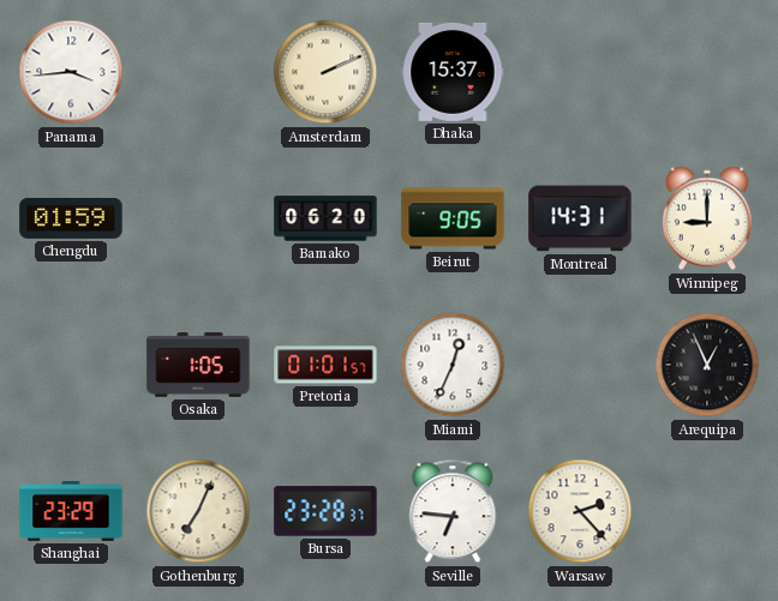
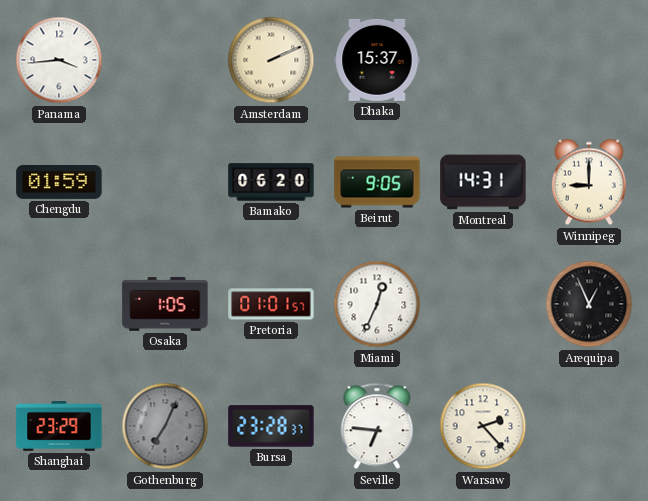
Gothenburg dial: cream -> grey
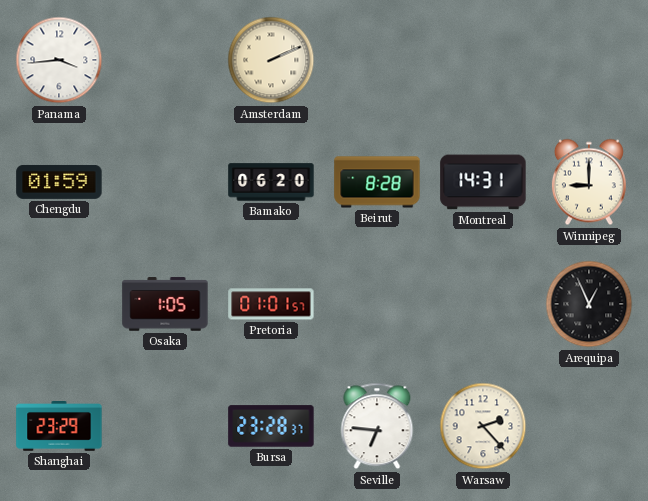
Dhaka: 15:37 -> none
Beirut: 9:05 -> 8:28
Miami: 12:34 -> none
Gothenburg: 7:04 -> none
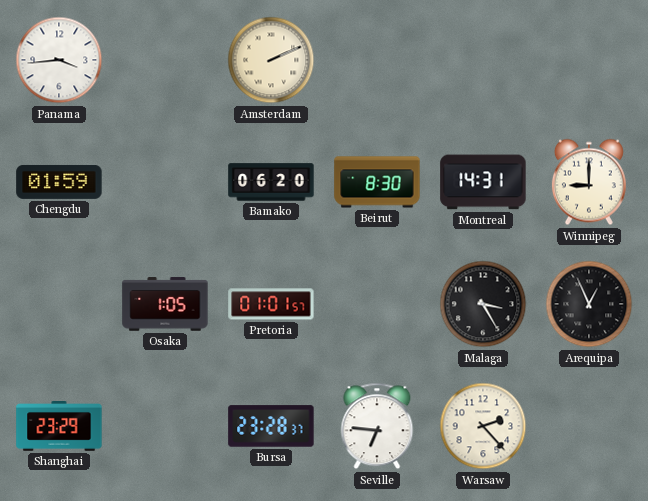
Beirut: 8:28 -> 8:30
Malaga: none -> 3:25
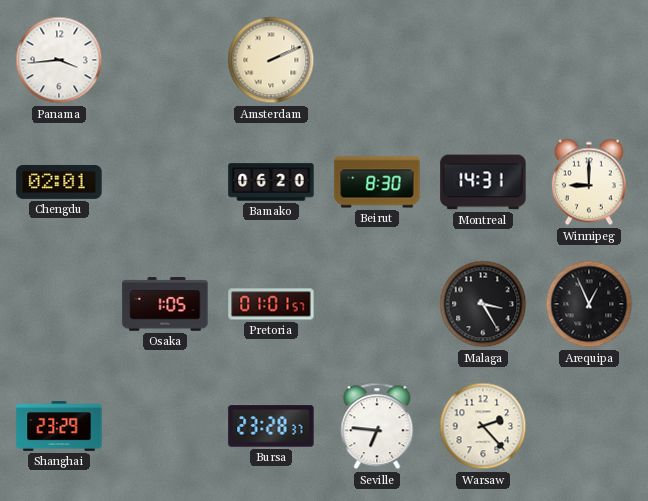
Chengdu: 01:59 -> 02:01
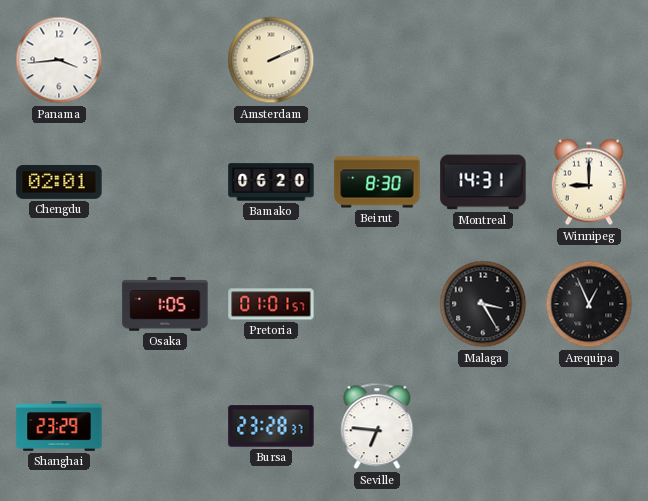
Warsaw: 2:23 -> none
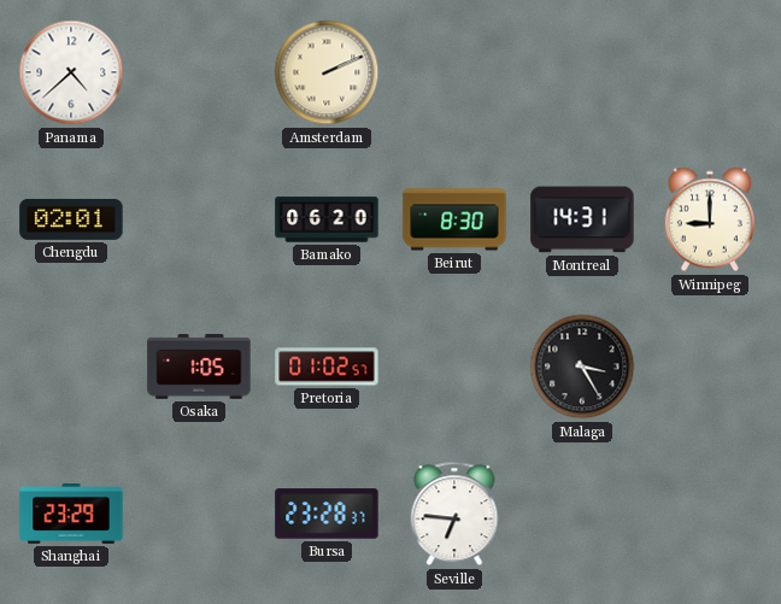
Panama: 3:44 -> 4:38
Pretoria: 01:01 -> 01:02
Arequipa: 12:56 -> none
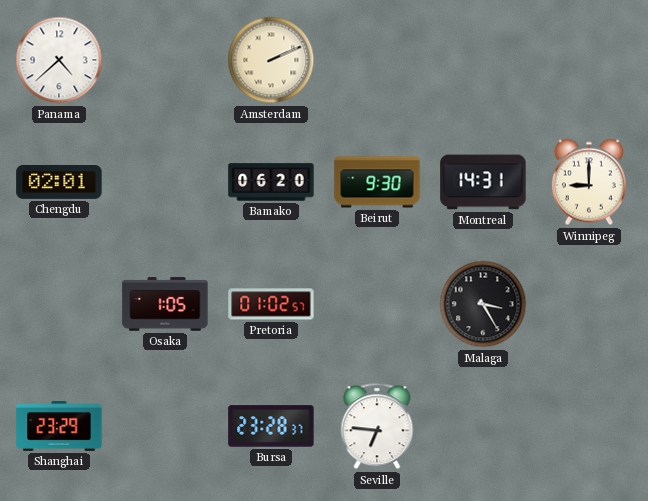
Beirut: 8:30 -> 9:30
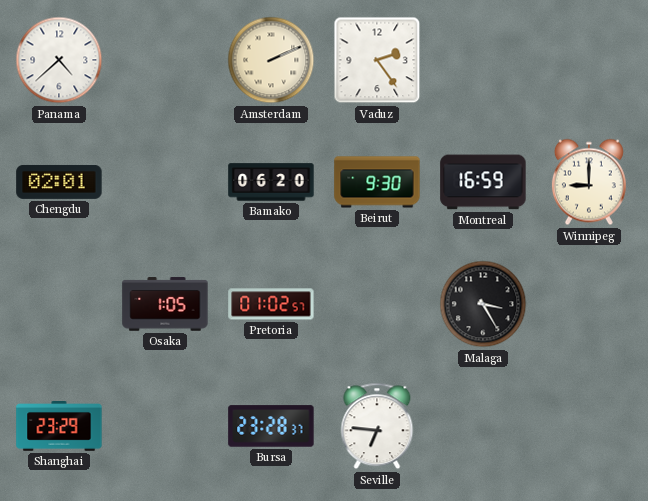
Vaduz: none -> 2:24
Montreal: 14:31 -> 16:59
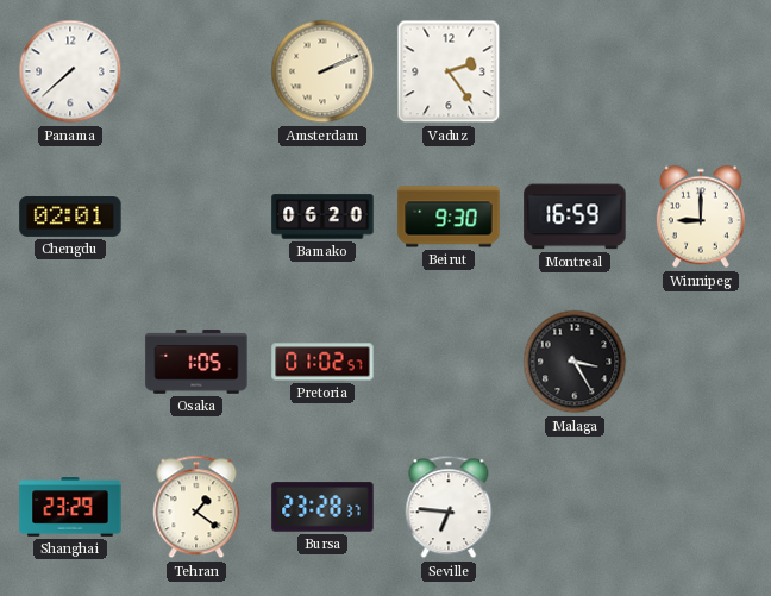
Panama: 4:38 -> 7:38
Tehran: none -> 1:21
